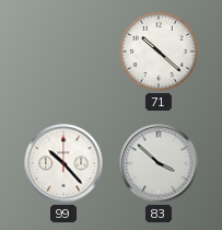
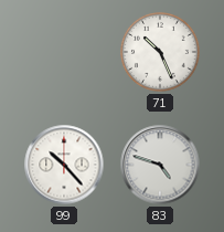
71: 10:22 -> 10:26
83: 3:52 -> 4:48
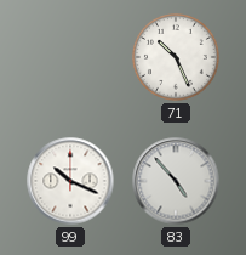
99: 10:23 -> 10:19
83: 4:48 -> 4:53
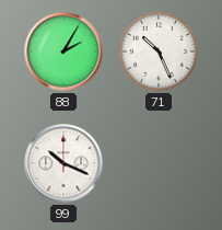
88: none -> 2:05
83: 4:53 -> none
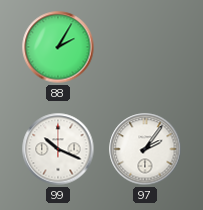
71: 10:26 -> none
97: none -> 2:06
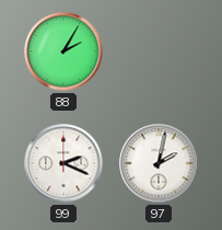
99: 10:19 -> 2:19
97: 2:06 -> 2:02
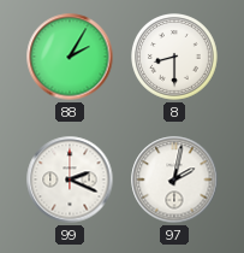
8: none -> 8:30
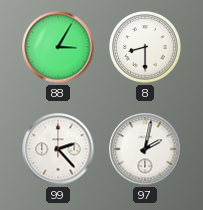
88: 2:05 -> 3:05
99: 2:19 -> 2:23
